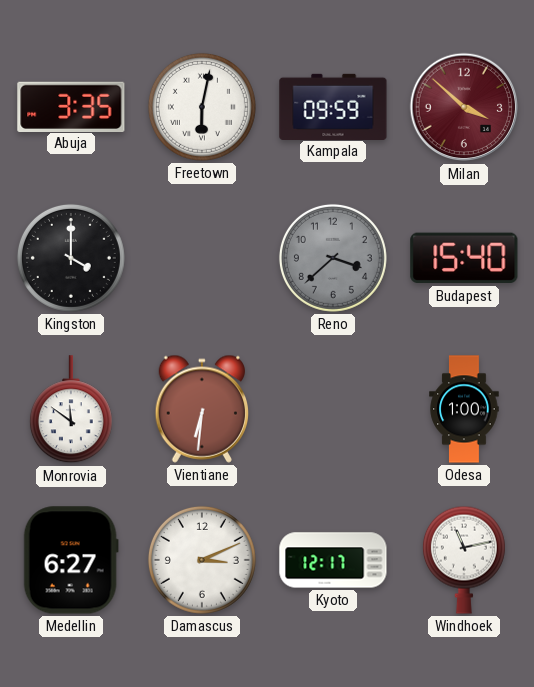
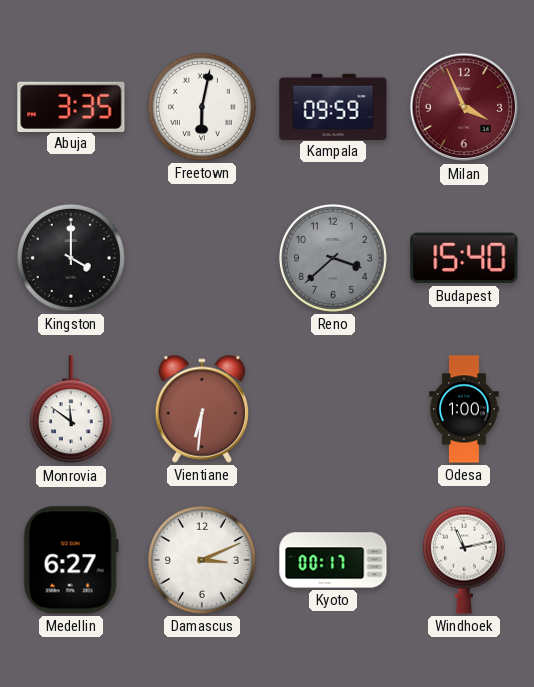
Milan: 3:52 -> 3:56
Kyoto: 12:17 -> 00:17
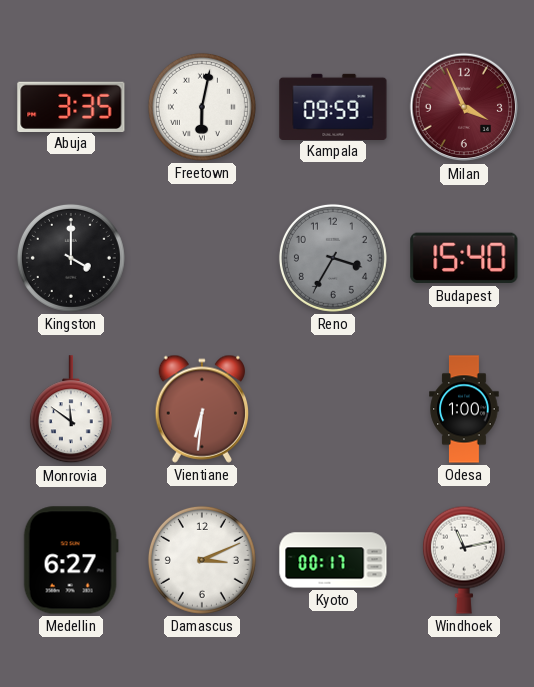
Reno: 3:38 -> 3:35
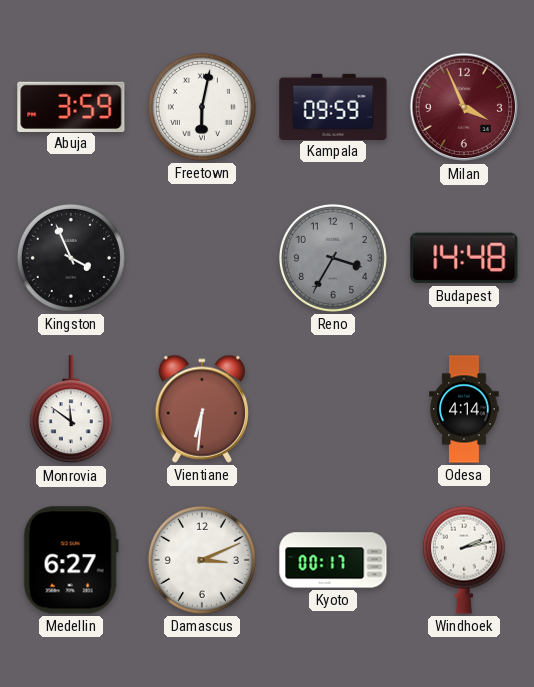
Abuja: 3:35 -> 3:59
Kingston: 4:00 -> 3:56
Budapest: 15:40 -> 14:48
Odesa: 1:00 -> 4:14
Windhoek: 11:13 -> 2:13
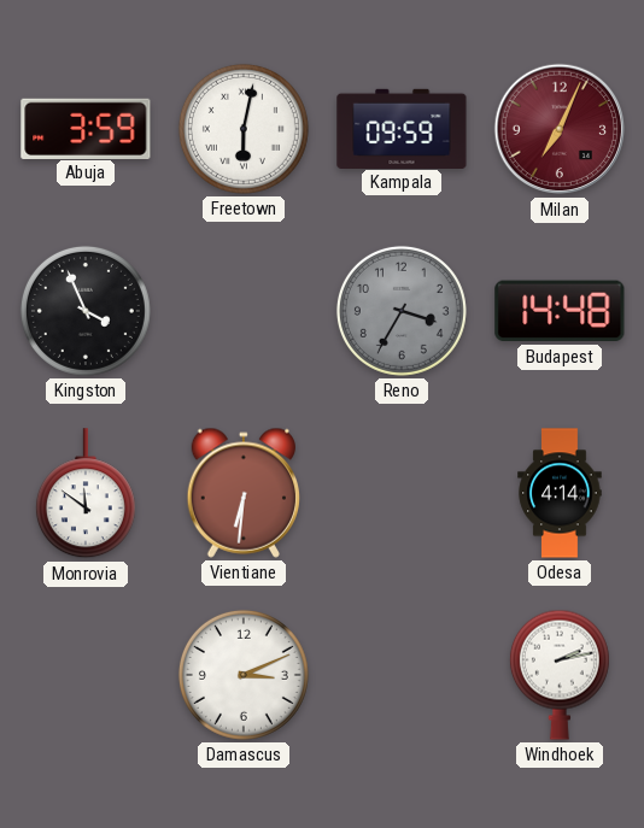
Milan: 3:56 -> 7:04
Medellin: 6:27 -> none
Kyoto: 00:17 -> none
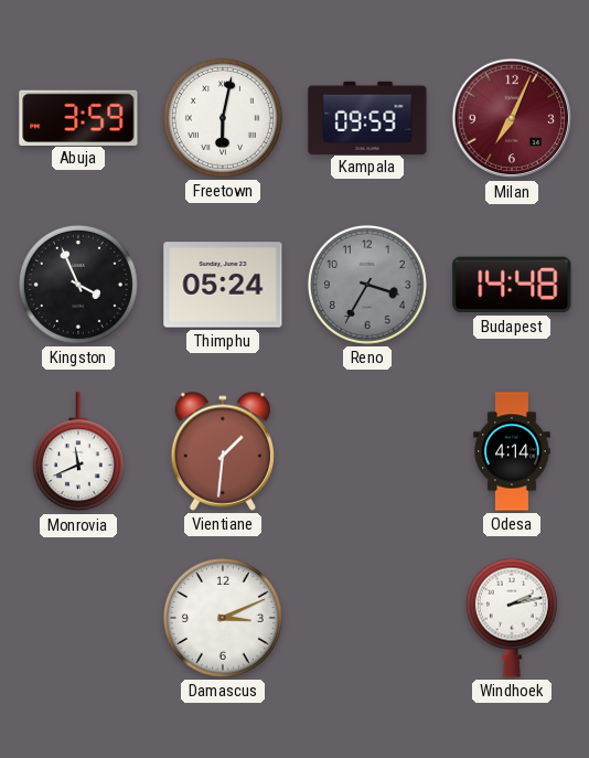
Thimphu: none -> 05:24
Monrovia: 11:51 -> 11:41
Vientiane: 6:31 -> 1:31
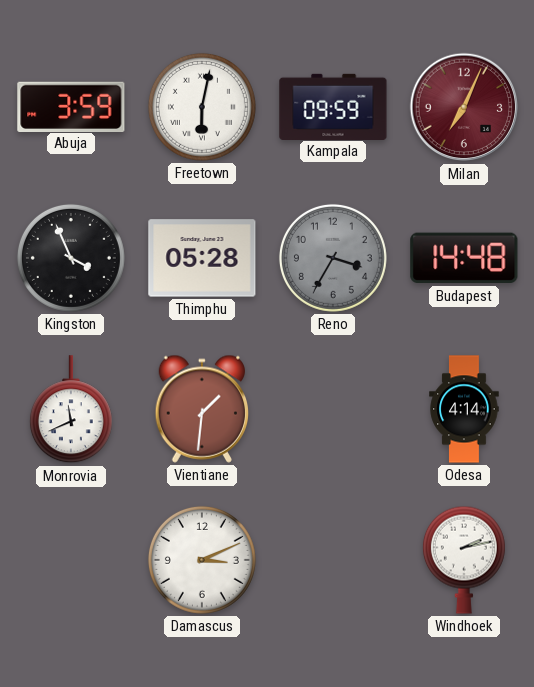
Thimphu: 05:24 -> 05:28
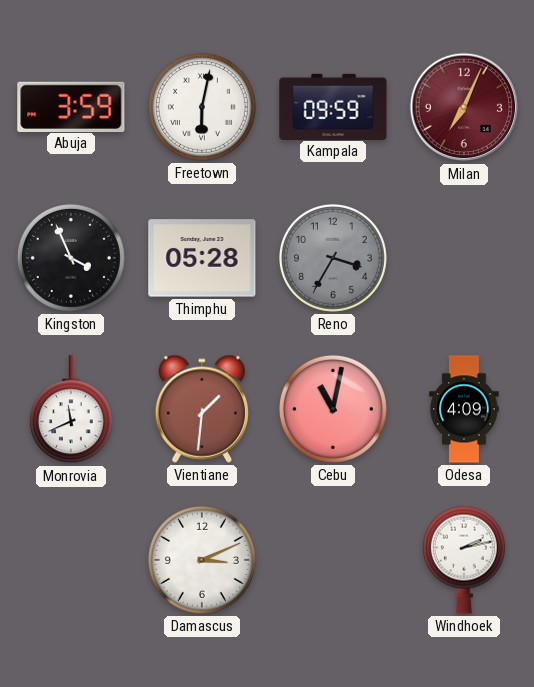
Budapest: 14:48 -> none
Cebu: none -> 11:02
Odesa: 4:14 -> 4:09
